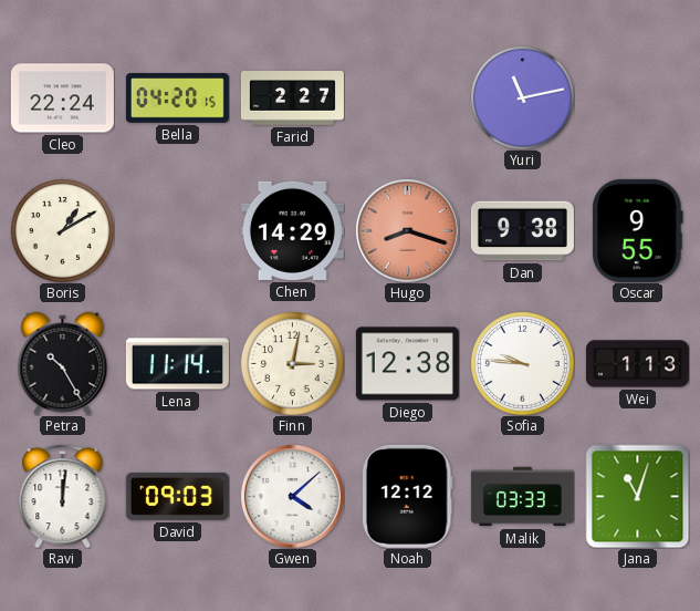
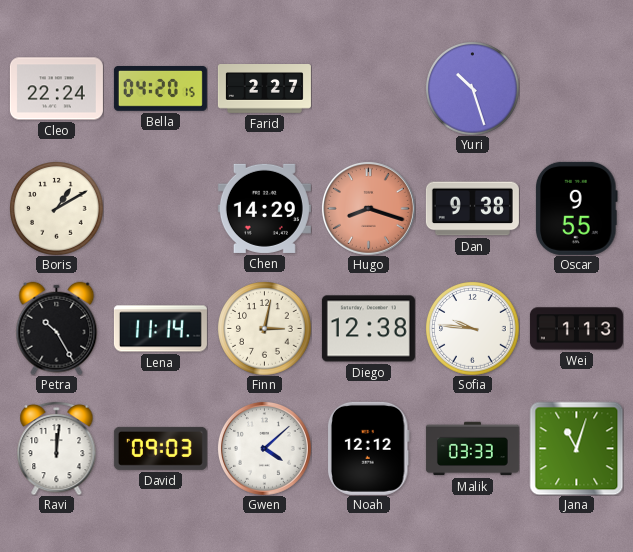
Yuri: 11:13 -> 10:27
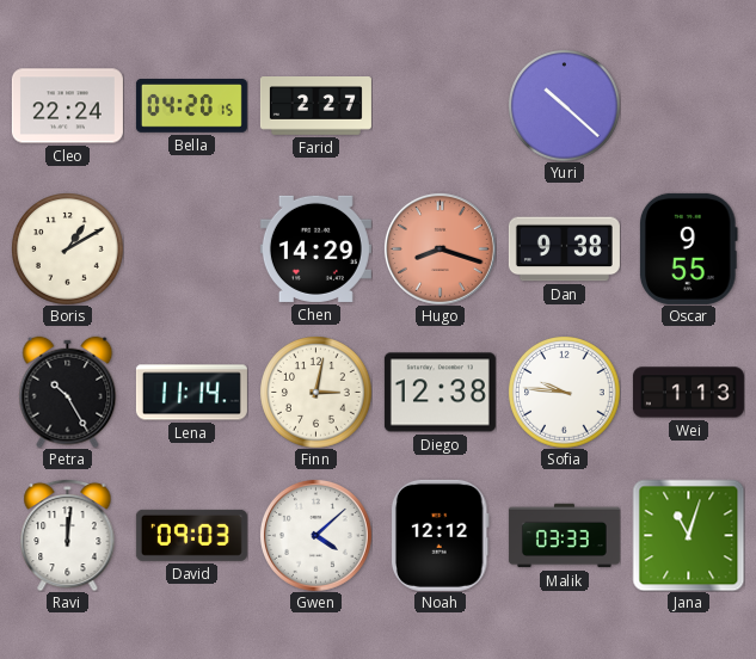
Yuri: 10:27 -> 10:22
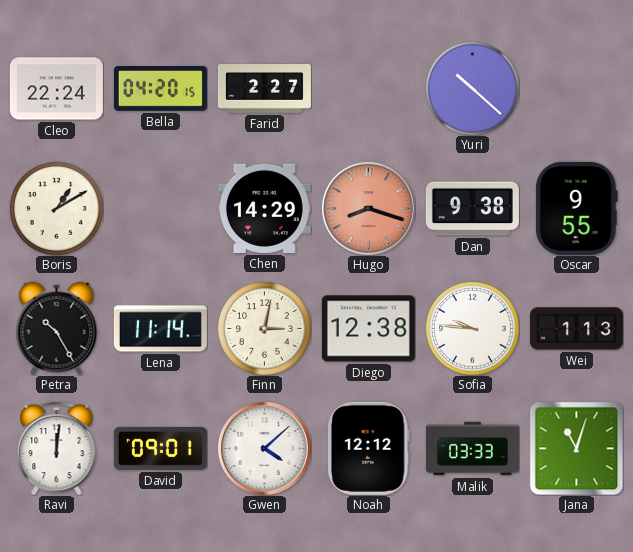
David: 09:03 -> 09:01
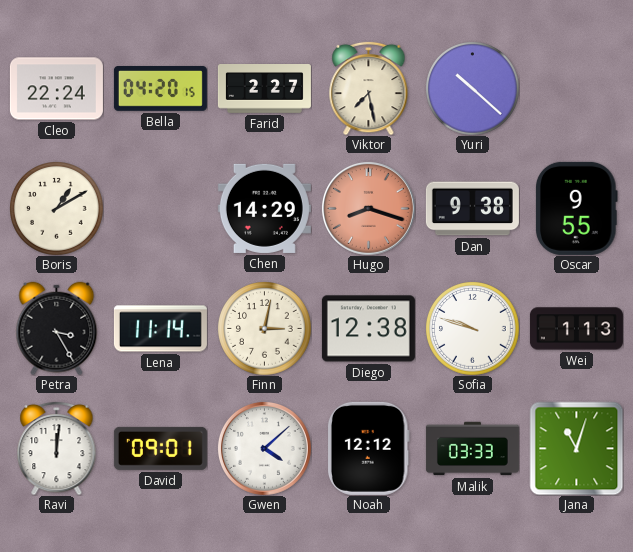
Viktor: none -> 7:28
Petra: 10:25 -> 3:25
Sofia: 9:46 -> 9:48
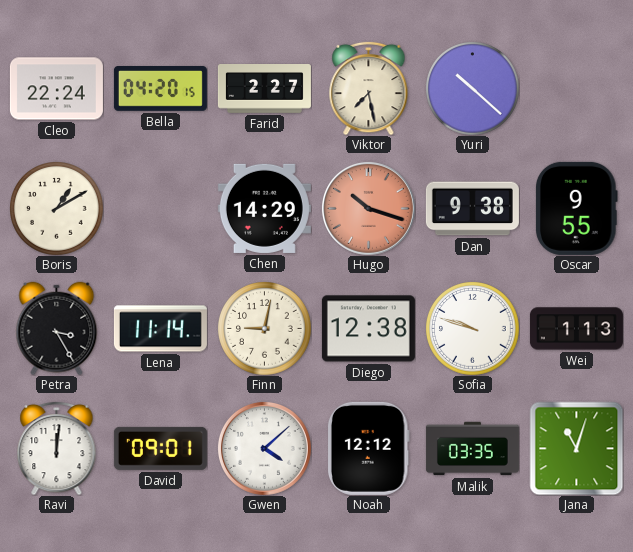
Hugo: 8:18 -> 10:18
Finn: 3:02 -> 9:02
Malik: 03:33 -> 03:35
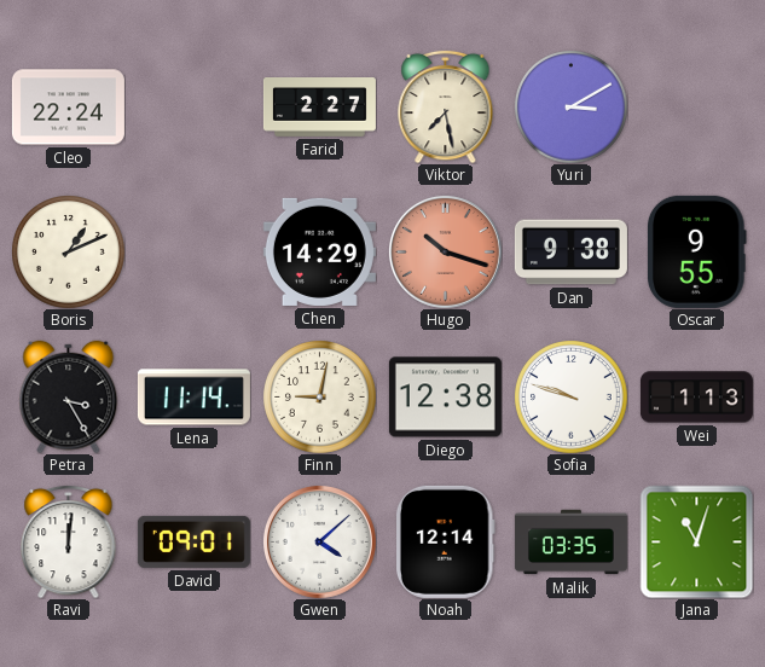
Bella: 04:20 -> none
Yuri: 10:22 -> 3:10
Boris: 1:10 -> 1:11
Noah: 12:12 -> 12:14
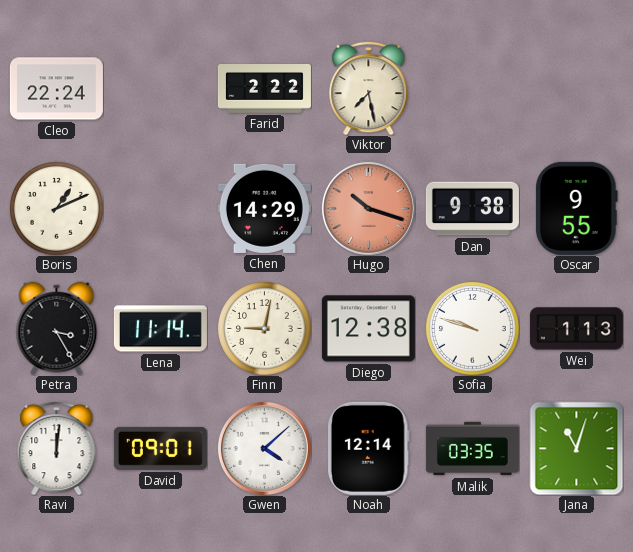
Farid: 2:27 -> 2:22
Yuri: 3:10 -> none
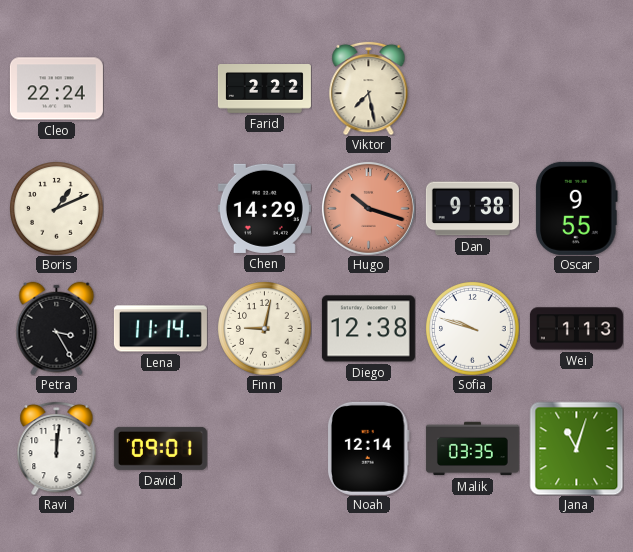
Gwen: 4:08 -> none
